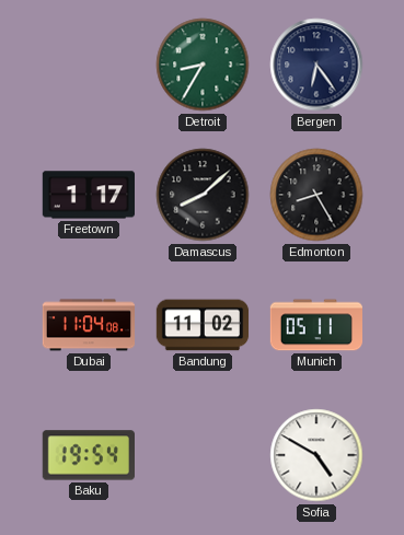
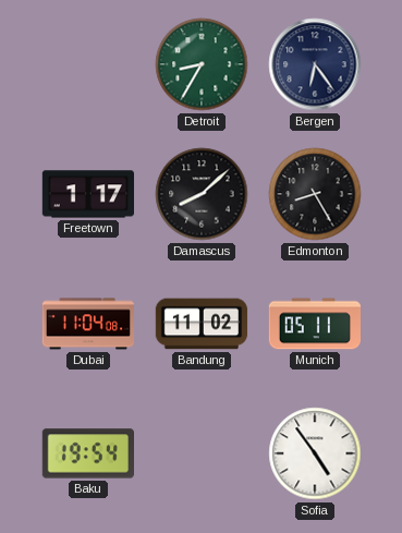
Sofia: 4:50 -> 4:54
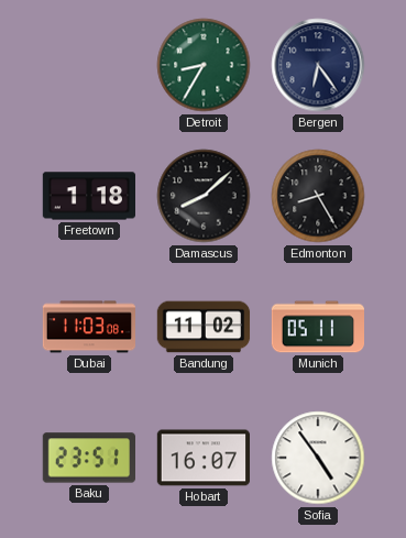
Freetown: 1:17 -> 1:18
Dubai: 11:04 -> 11:03
Baku: 19:54 -> 23:51
Hobart: none -> 16:07
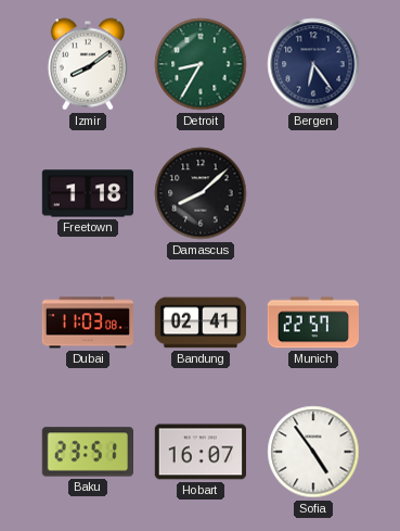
Izmir: none -> 8:09
Edmonton: 8:25 -> none
Bandung: 11:02 -> 02:41
Munich: 05:11 -> 22:57
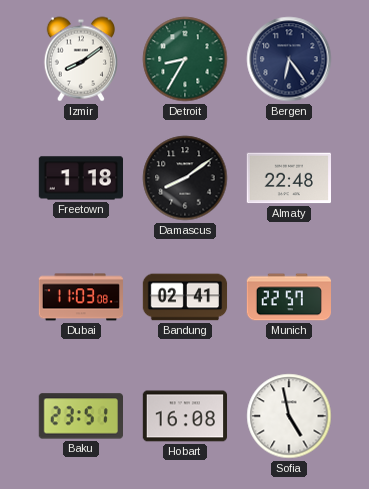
Damascus: 8:08 -> 8:09
Almaty: none -> 22:48
Hobart: 16:07 -> 16:08
Sofia: 4:54 -> 4:58
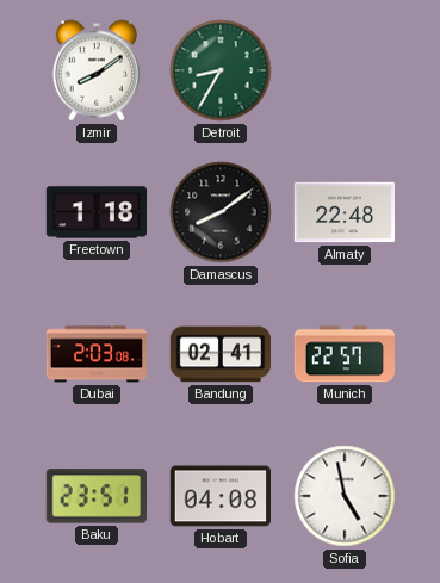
Bergen: 6:24 -> none
Dubai: 11:03 -> 2:03
Hobart: 16:08 -> 04:08
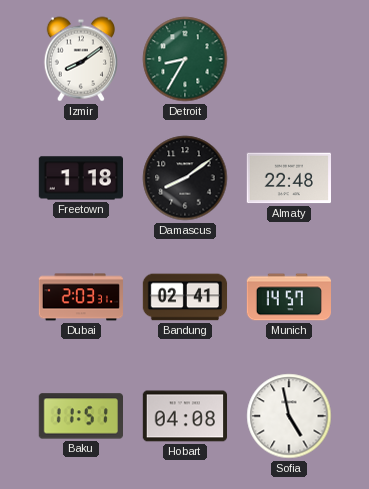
Dubai: 2:03:08 -> 2:03:31
Munich: 22:57 -> 14:57
Baku: 23:51 -> 11:51
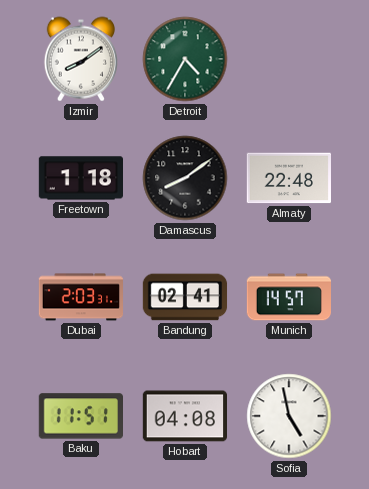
Detroit: 8:35 -> 4:35
